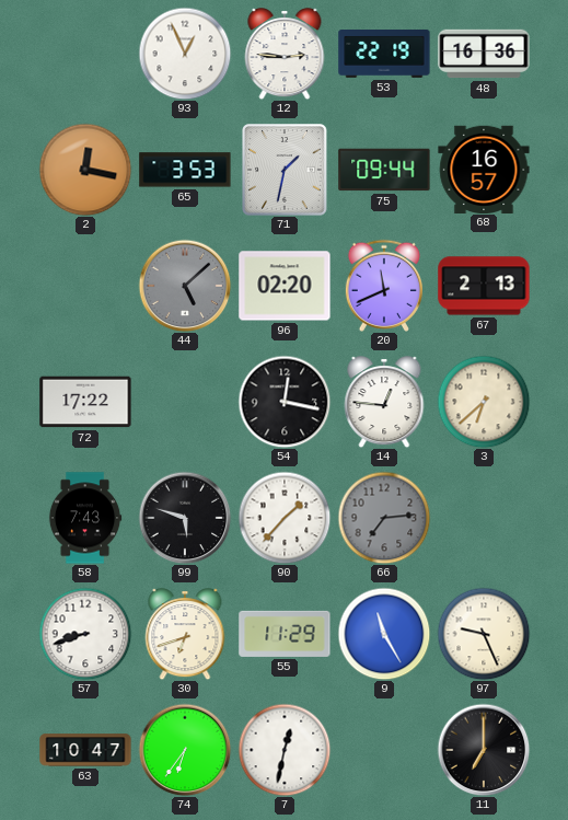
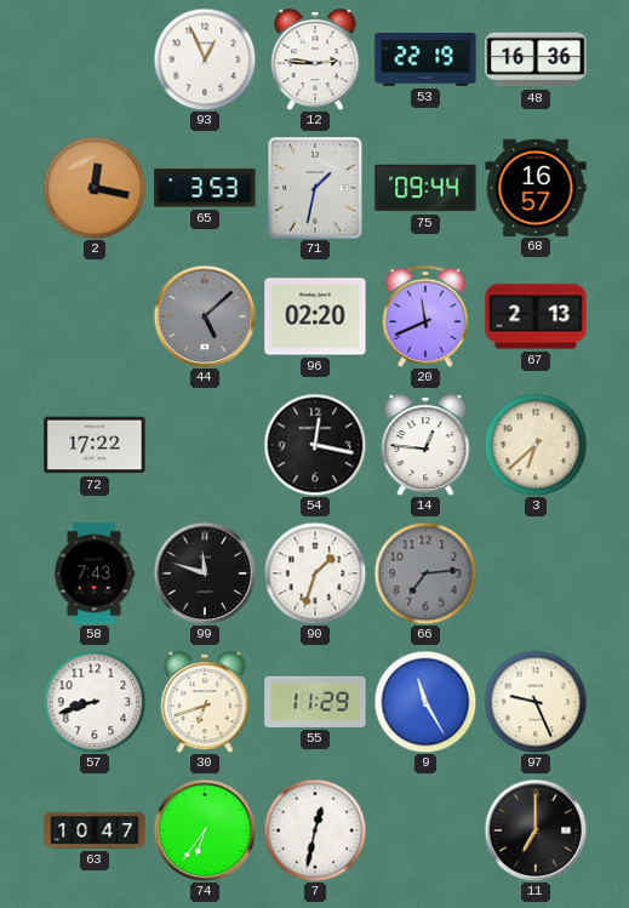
99: 5:48 -> 11:48
90: 1:37 -> 1:33
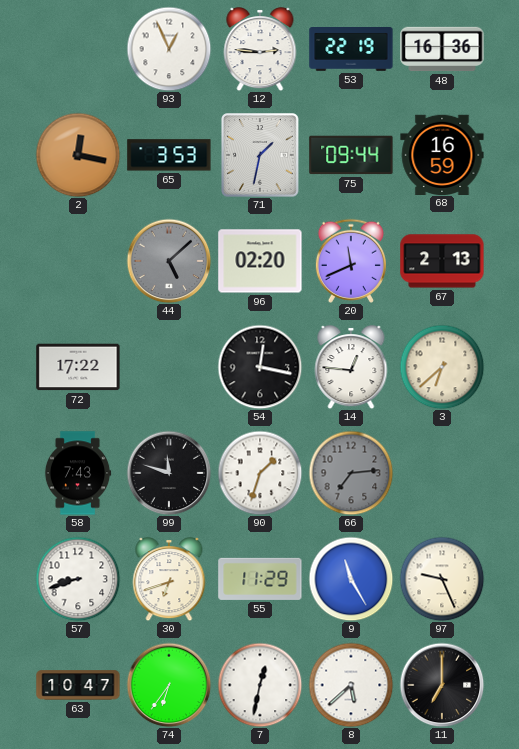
68: 16:57 -> 16:59
8: none -> 5:38
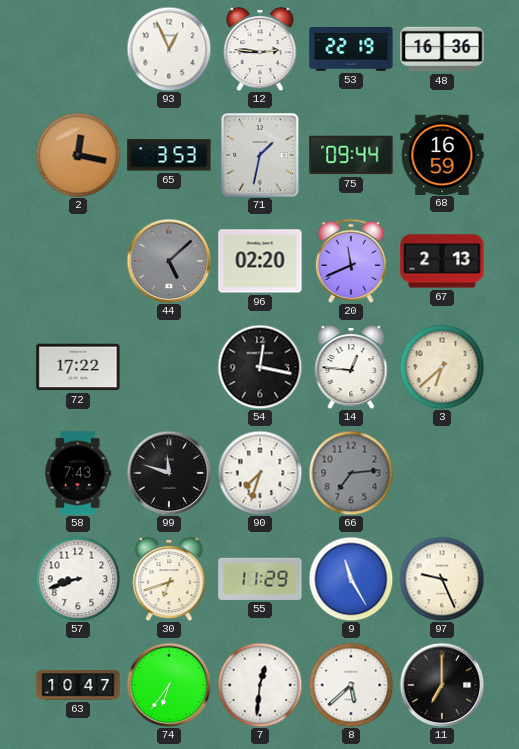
90: 1:33 -> 7:33
7: 12:32 -> 12:31
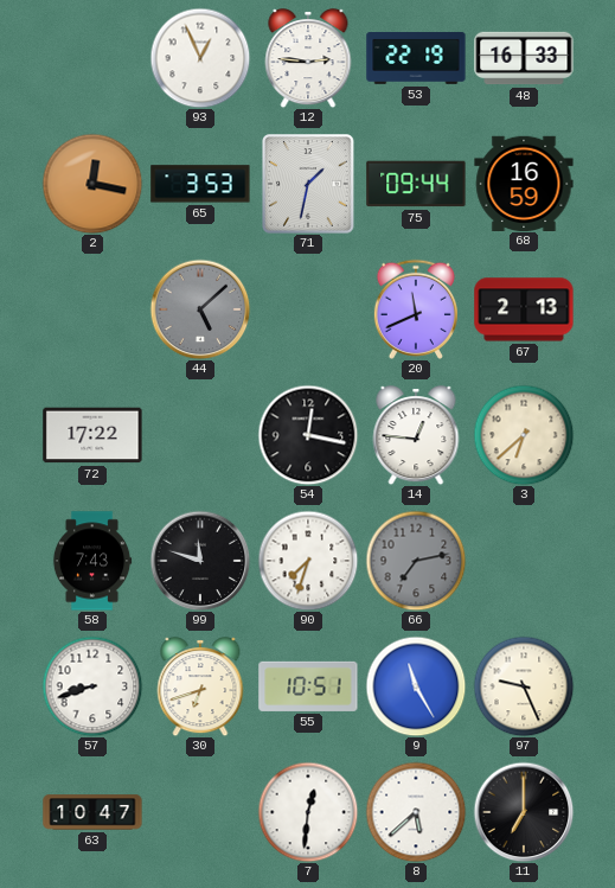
48: 16:36 -> 16:33
96: 02:20 -> none
66: 7:14 -> 7:13
55: 11:29 -> 10:51
74: 6:36 -> none
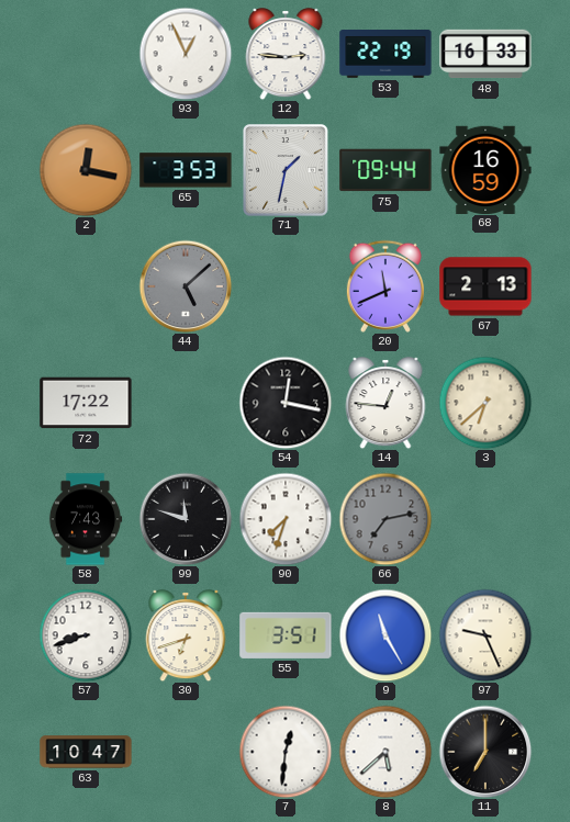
55: 10:51 -> 3:51
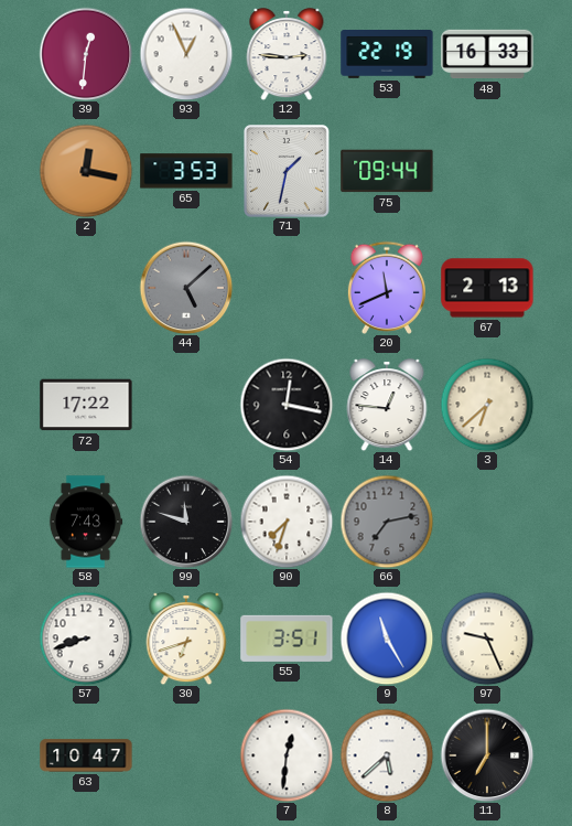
39: none -> 12:31
68: 16:59 -> none
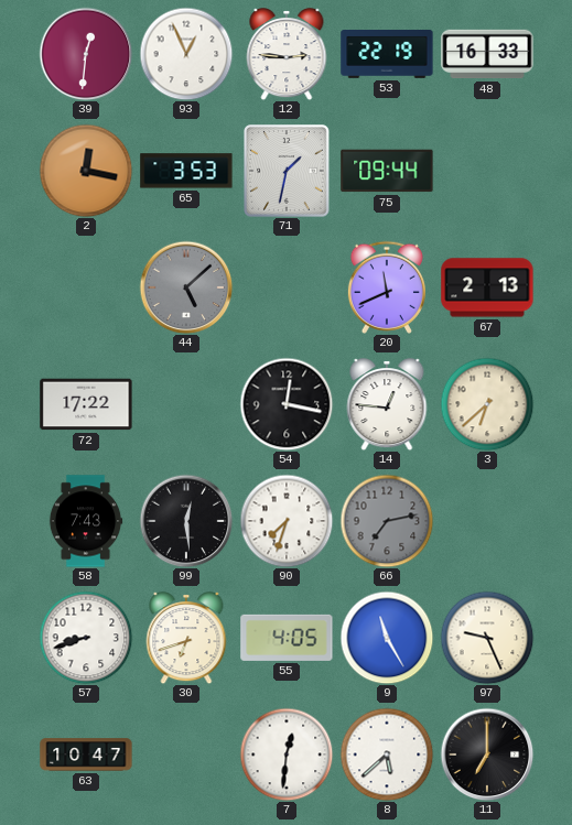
99: 11:48 -> 12:29
55: 3:51 -> 4:05
